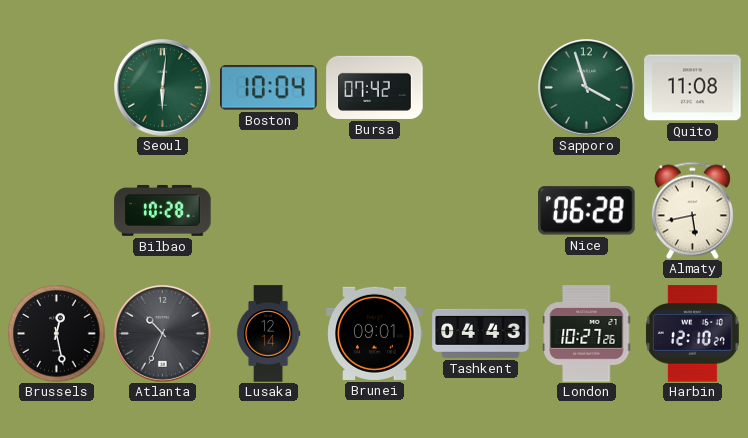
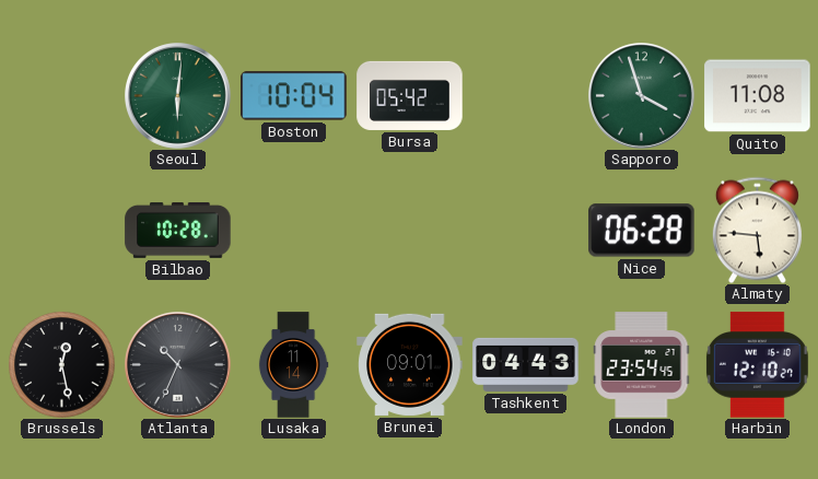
Bursa: 07:42 -> 05:42
Almaty: 5:43 -> 5:46
Lusaka: 12:14 -> 11:14
London: 10:27 -> 23:54
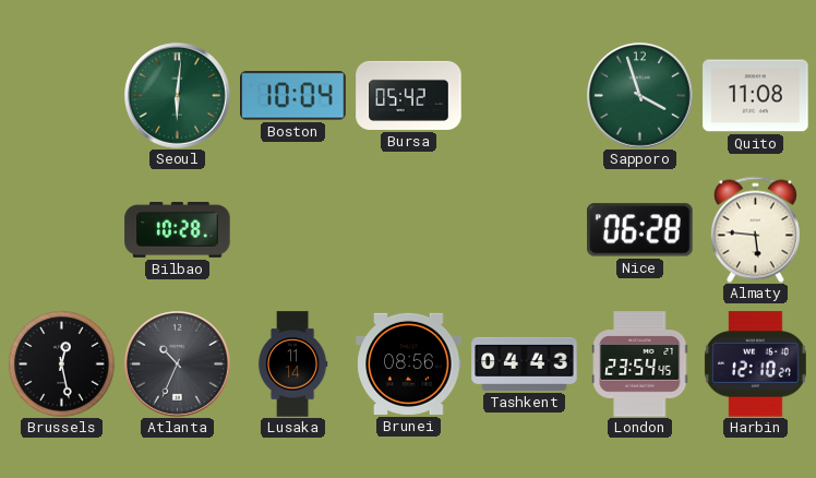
Brunei: 09:01 -> 08:56
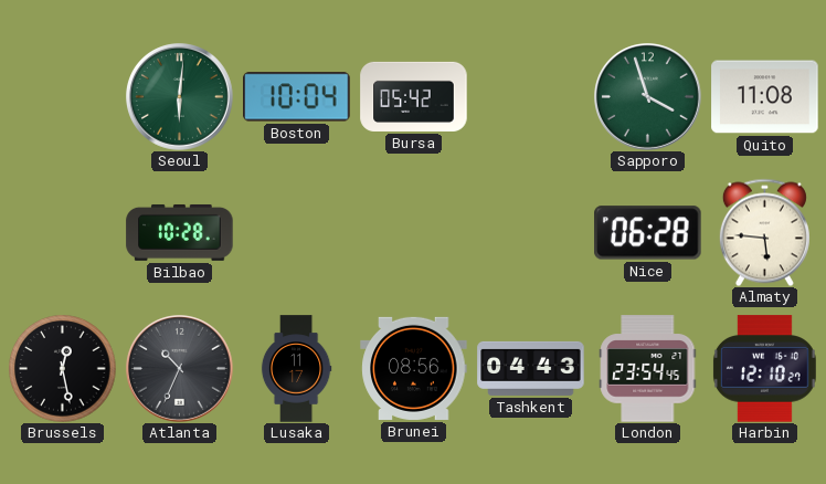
Lusaka: 11:14 -> 11:17
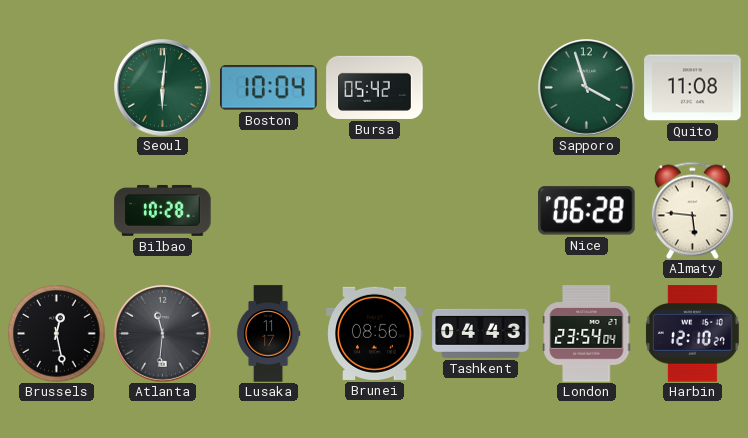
Atlanta: 10:34 -> 11:31
London: 23:54:45 -> 23:54:04
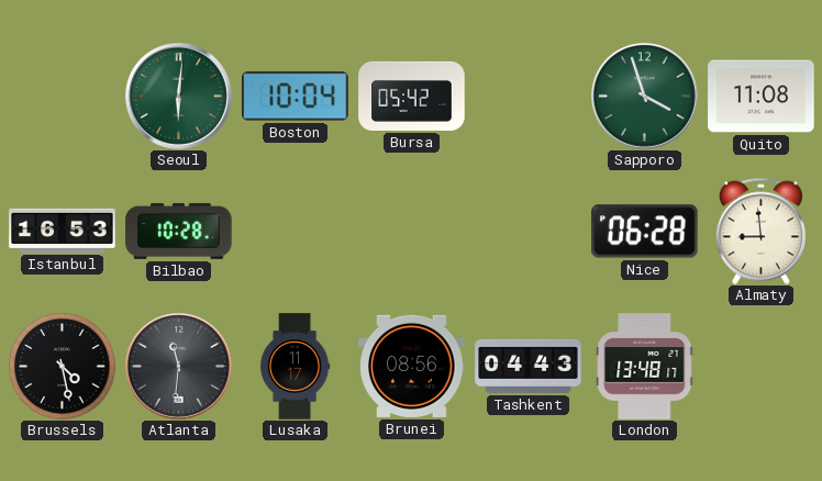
Istanbul: none -> 16:53
Almaty: 5:46 -> 8:59
Brussels: 12:28 -> 4:28
London: 23:54 -> 13:48
Harbin: 12:10 -> none
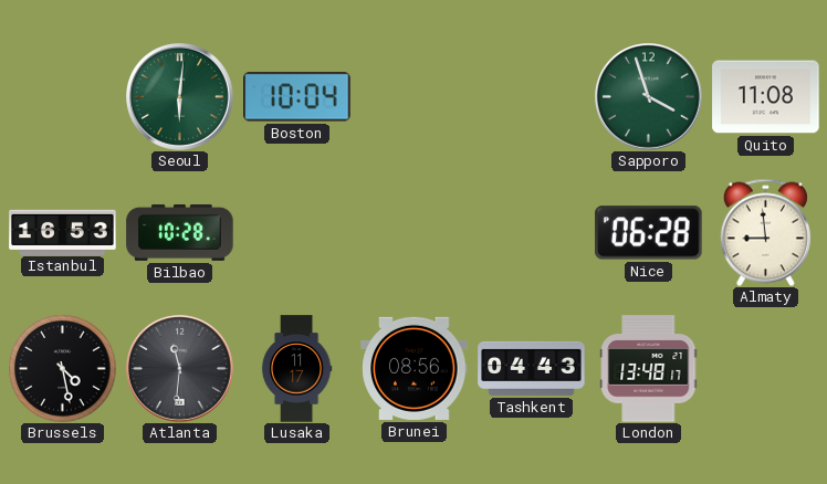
Bursa: 05:42 -> none
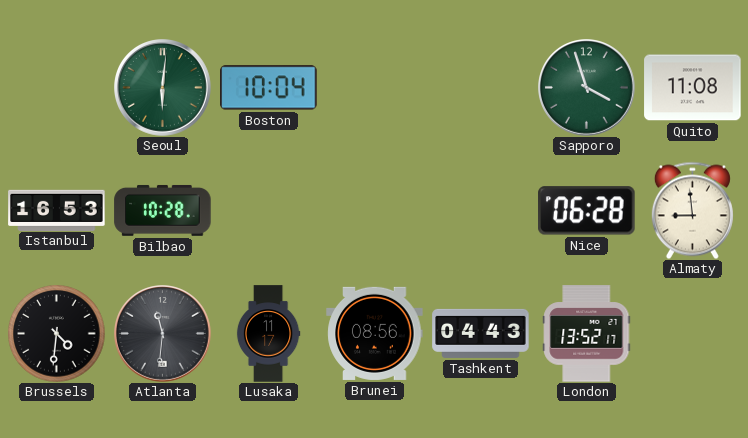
Brussels: 4:28 -> 4:31
London: 13:48 -> 13:52
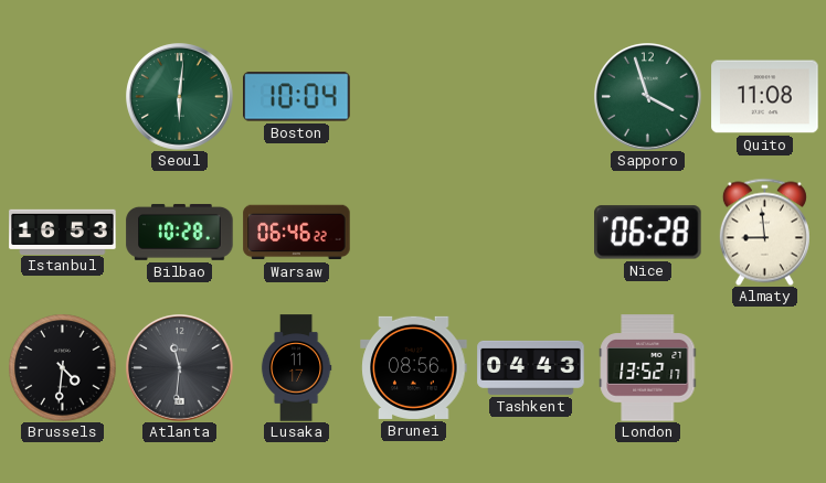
Warsaw: none -> 06:46
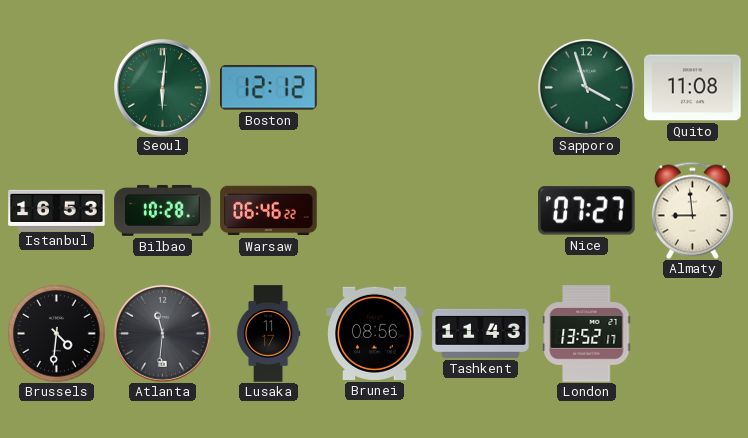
Boston: 10:04 -> 12:12
Nice: 06:28 -> 07:27
Tashkent: 04:43 -> 11:43
